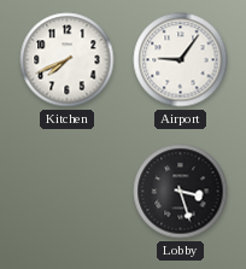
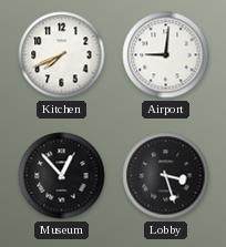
Airport: 9:06 -> 9:01
Museum: none -> 12:53
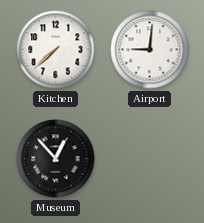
Kitchen: 7:41 -> 7:38
Lobby: 3:27 -> none
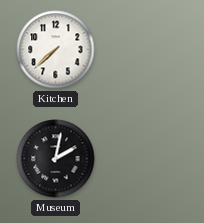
Airport: 9:01 -> none
Museum: 12:53 -> 2:02
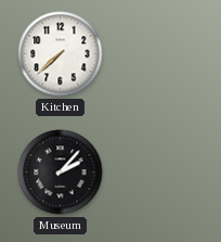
Museum: 2:02 -> 2:07
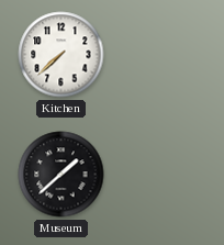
Museum: 2:07 -> 1:38
